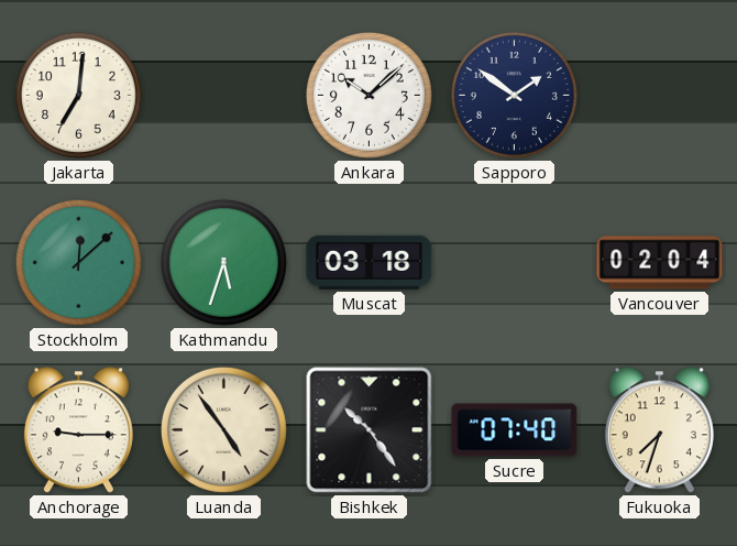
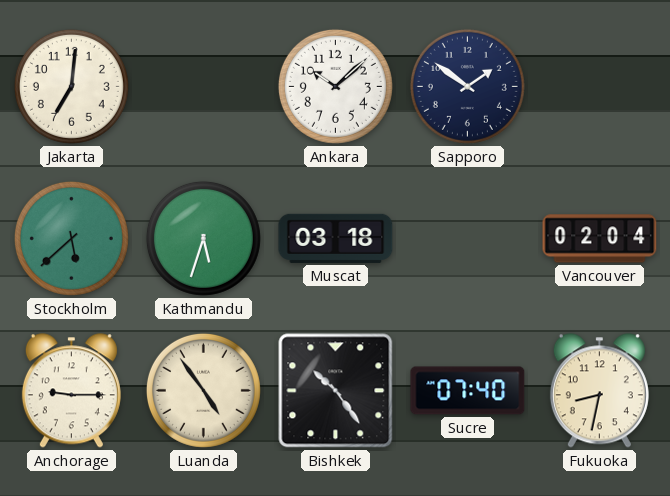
Stockholm: 12:08 -> 5:38
Fukuoka: 7:33 -> 8:32
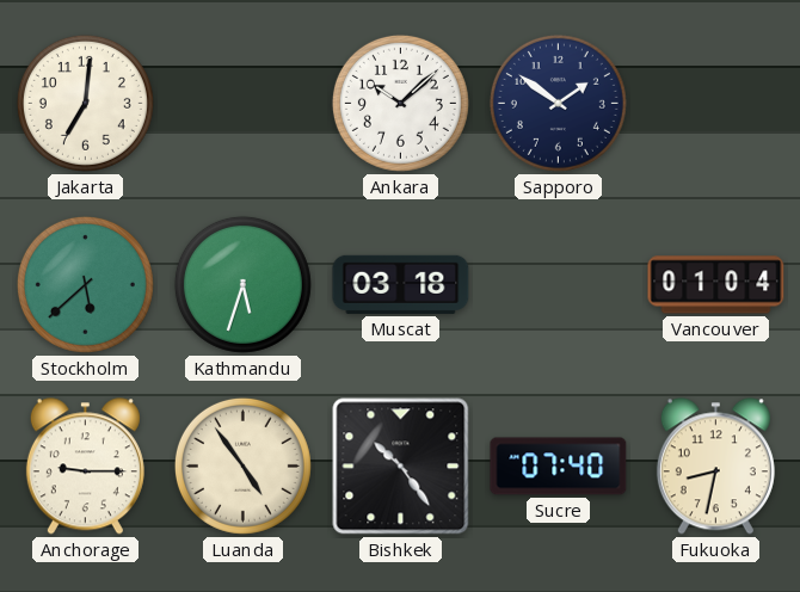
Vancouver: 02:04 -> 01:04
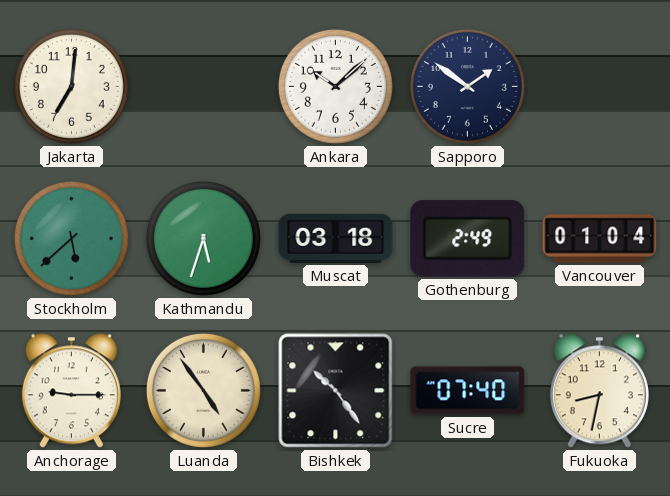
Gothenburg: none -> 2:49
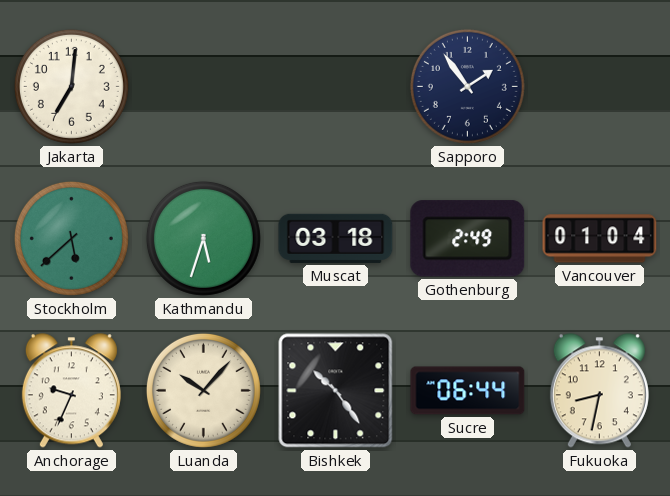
Ankara: 10:08 -> none
Sapporo: 1:51 -> 1:54
Anchorage: 9:15 -> 9:34
Luanda: 4:54 -> 10:07
Sucre: 07:40 -> 06:44
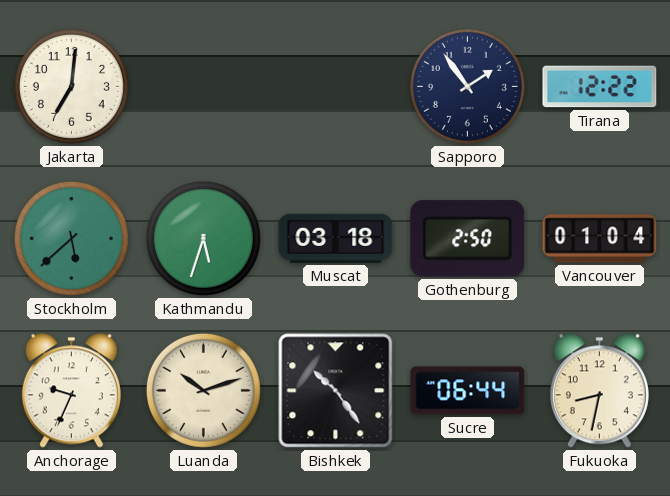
Tirana: none -> 12:22
Gothenburg: 2:49 -> 2:50
Luanda: 10:07 -> 10:12
